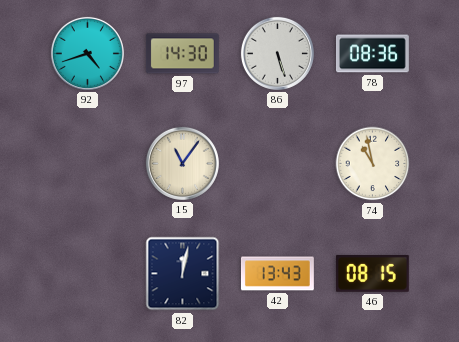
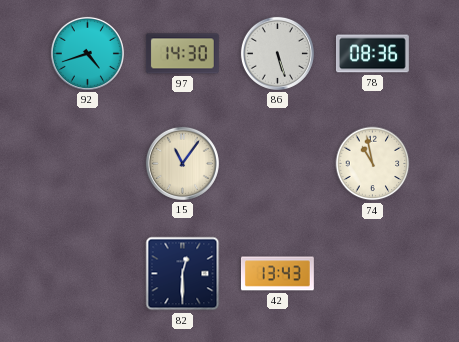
82: 12:02 -> 12:30
46: 08:15 -> none
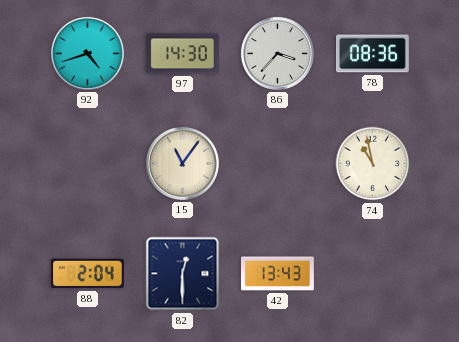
86: 5:27 -> 3:37
88: none -> 2:04
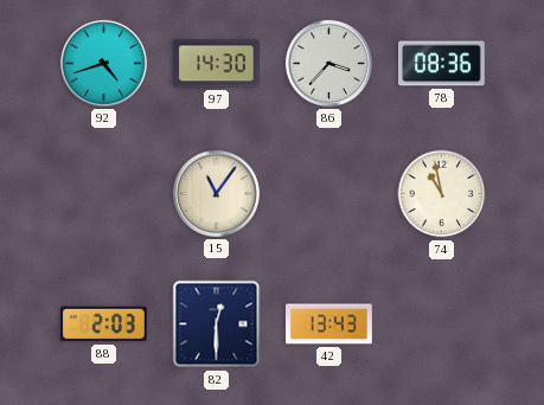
88: 2:04 -> 2:03
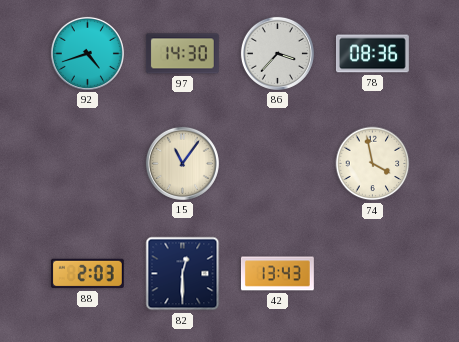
74: 10:58 -> 3:58
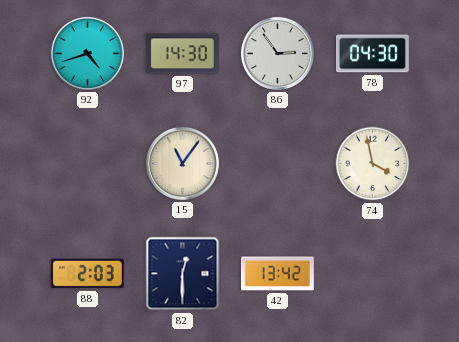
86: 3:37 -> 2:54
78: 08:36 -> 04:30
42: 13:43 -> 13:42
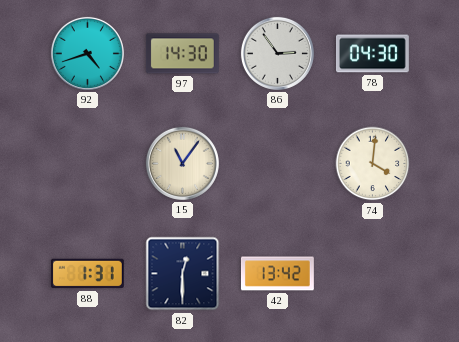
74: 3:58 -> 4:01
88: 2:03 -> 1:31
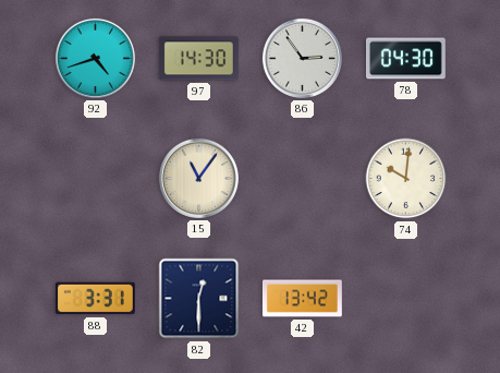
74: 4:01 -> 10:01
88: 1:31 -> 3:31
